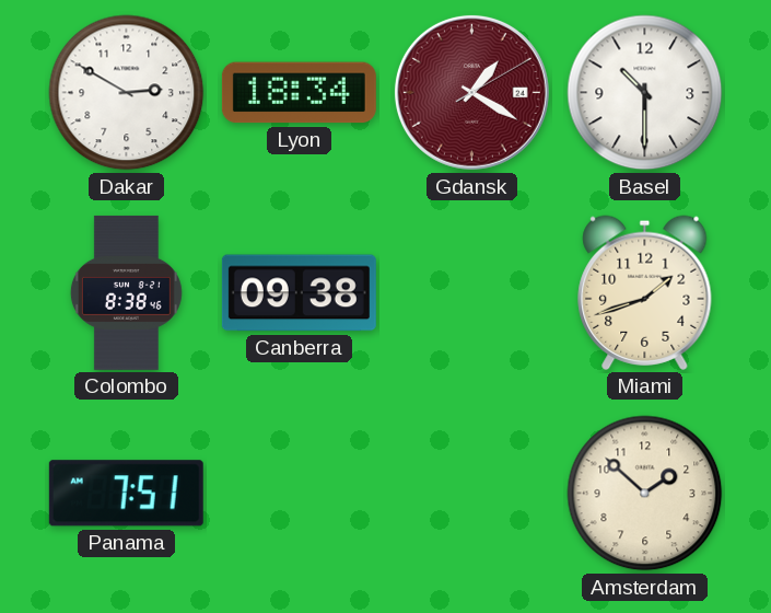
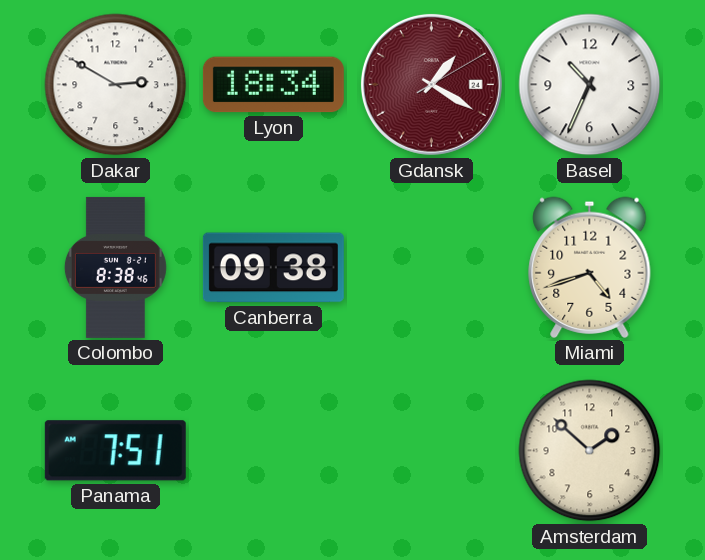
Basel: 10:30 -> 10:34
Miami: 1:42 -> 4:42
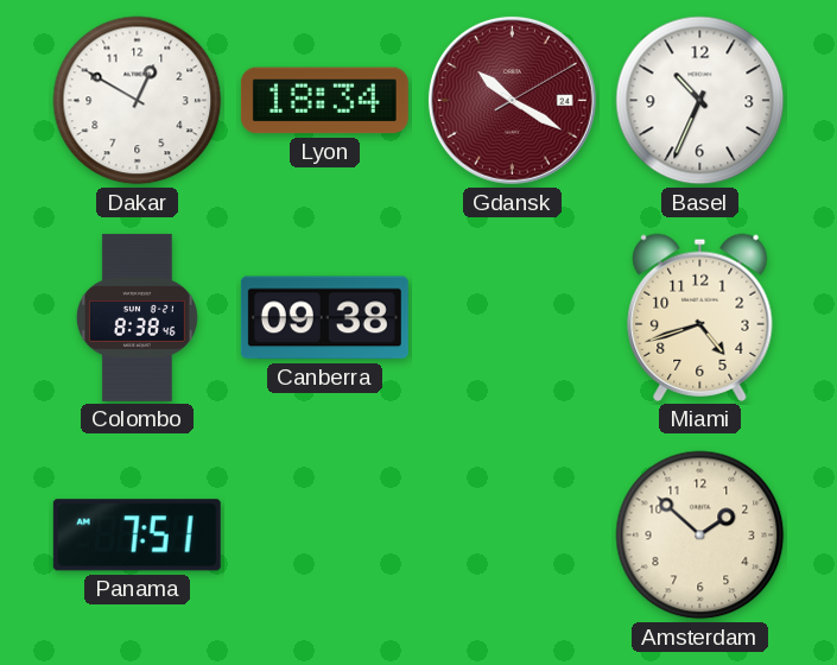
Dakar: 2:50 -> 12:50
Gdansk: 1:20 -> 10:20
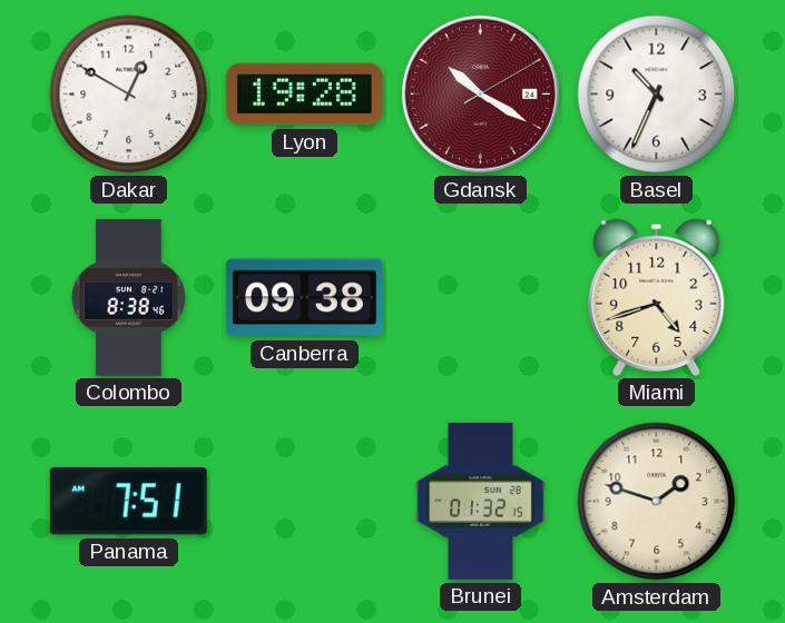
Lyon: 18:34 -> 19:28
Brunei: none -> 01:32
Amsterdam: 1:52 -> 1:48
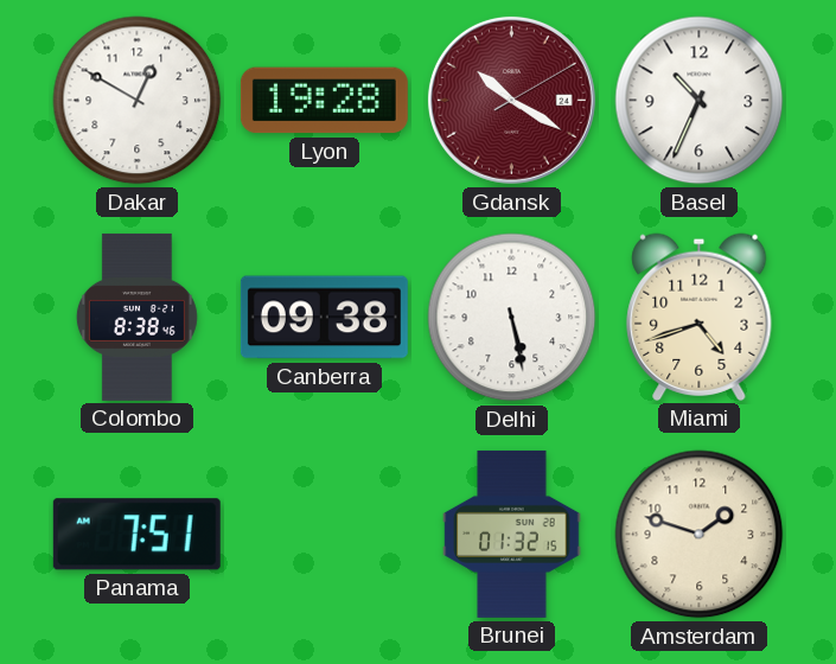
Delhi: none -> 5:28
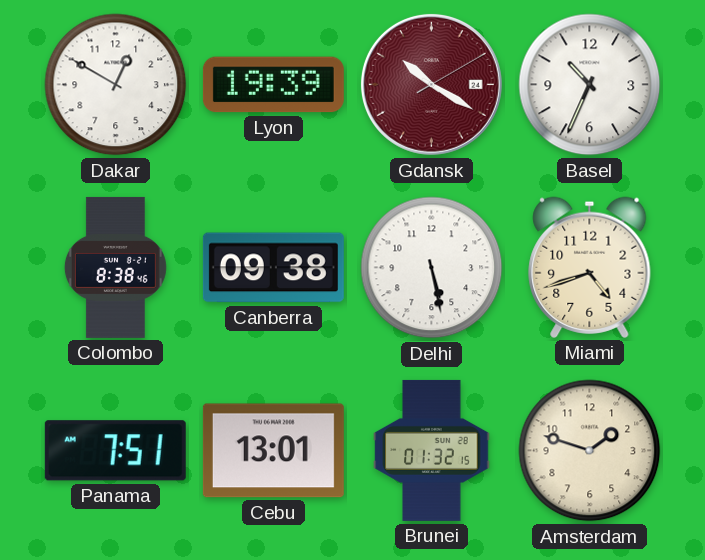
Lyon: 19:28 -> 19:39
Cebu: none -> 13:01
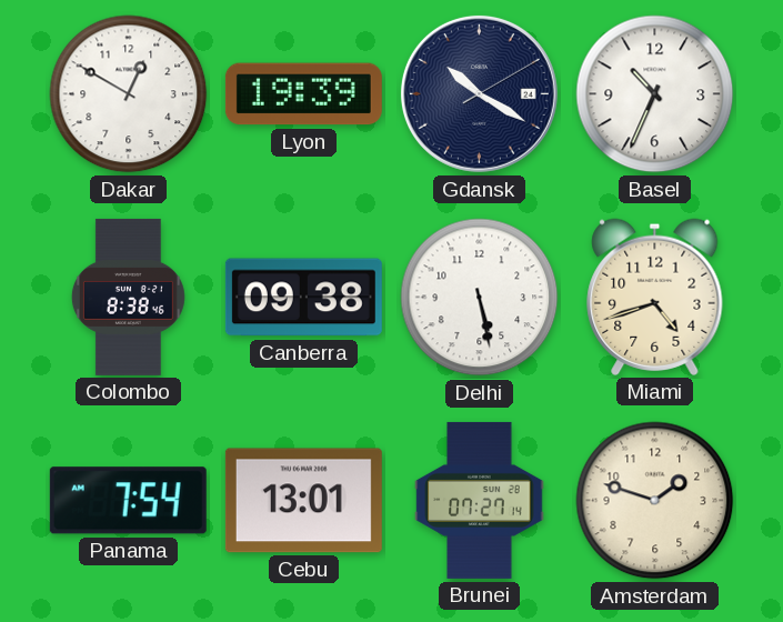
Gdansk dial: burgundy -> navy
Panama: 7:51 -> 7:54
Brunei: 01:32 -> 07:27
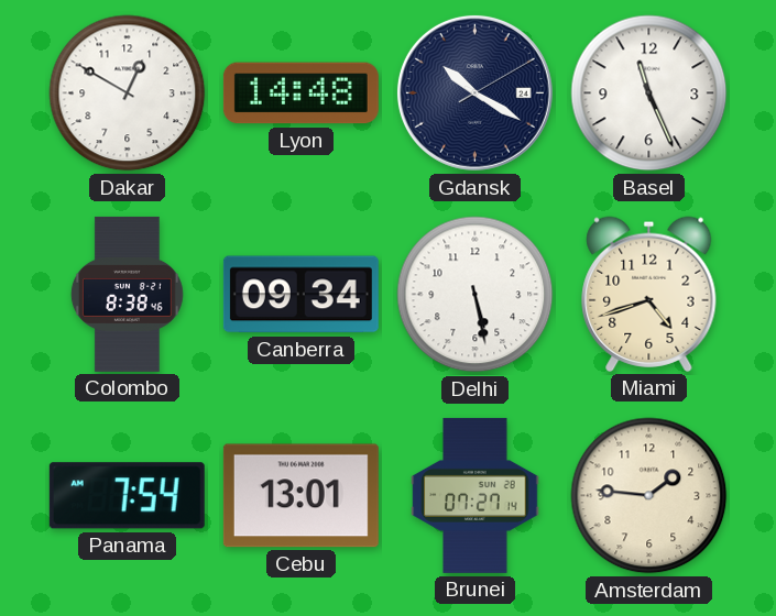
Lyon: 19:39 -> 14:48
Basel: 10:34 -> 11:26
Canberra: 09:38 -> 09:34
Amsterdam: 1:48 -> 1:46
